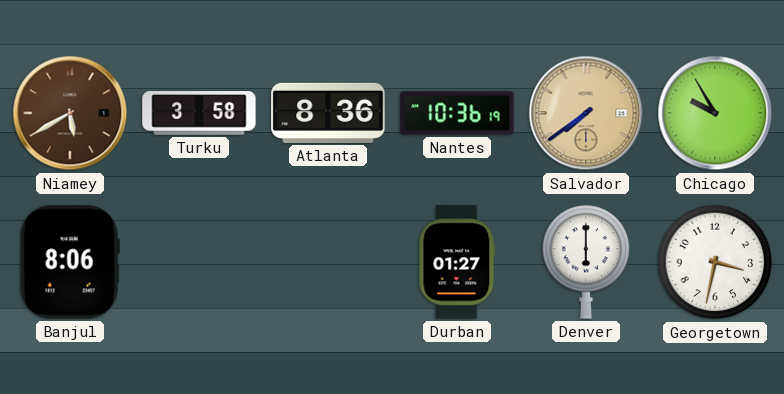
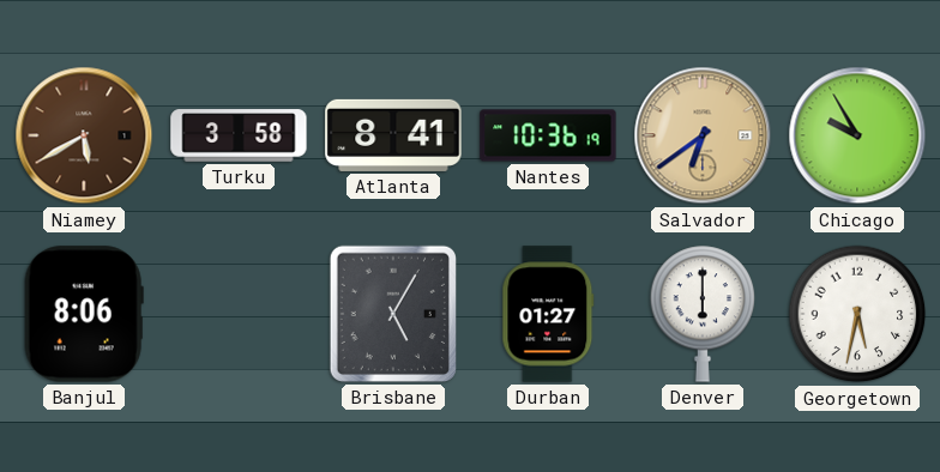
Atlanta: 8:36 -> 8:41
Salvador: 7:39 -> 6:39
Brisbane: none -> 5:05
Georgetown: 3:32 -> 5:32
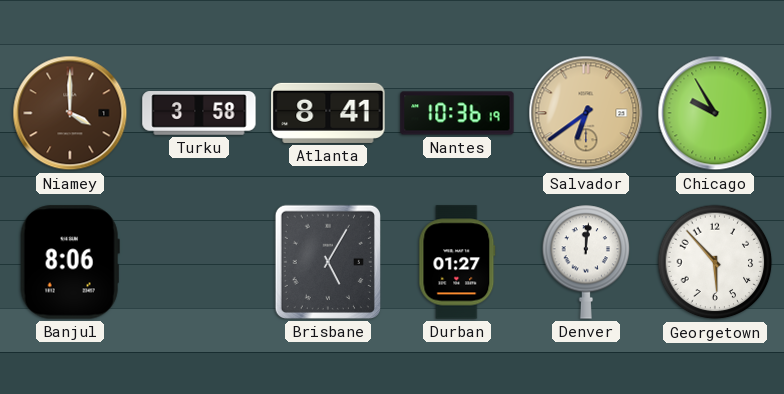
Niamey: 5:40 -> 4:00
Denver: 6:00 -> 12:01
Georgetown: 5:32 -> 5:53
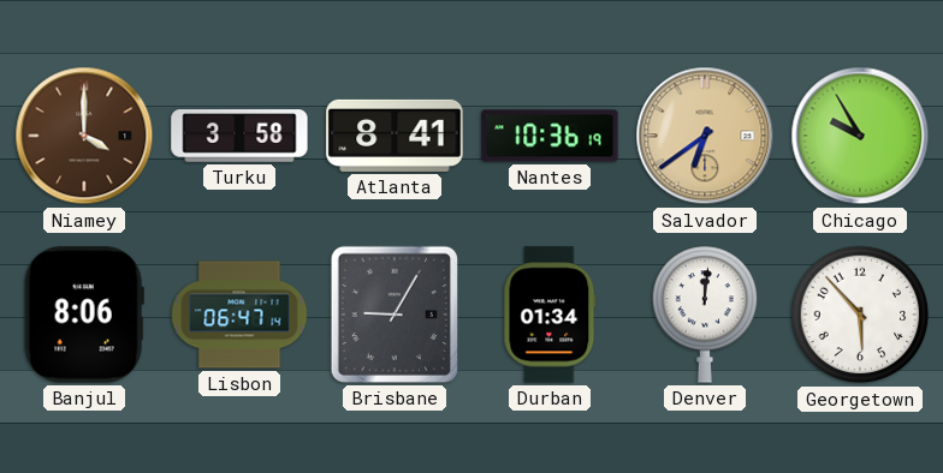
Lisbon: none -> 06:47
Brisbane: 5:05 -> 9:05
Durban: 01:27 -> 01:34
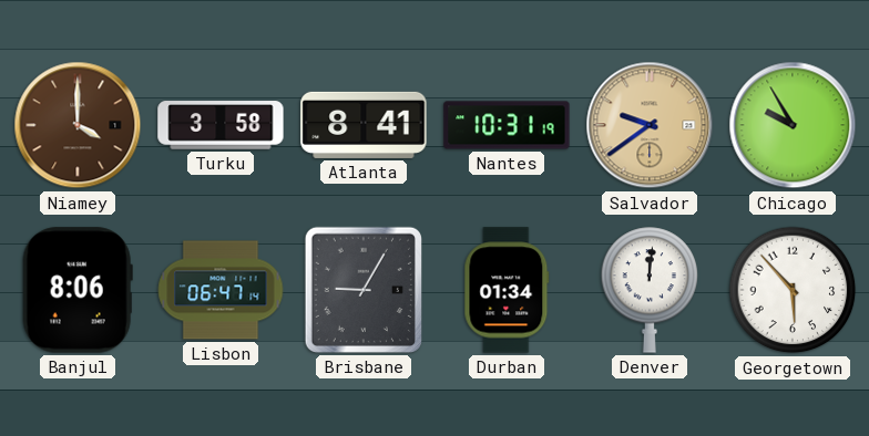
Nantes: 10:36 -> 10:31
Salvador: 6:39 -> 9:39
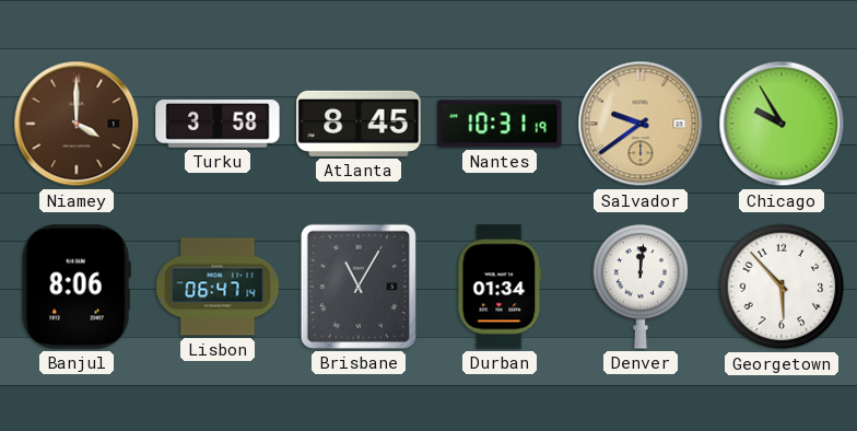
Atlanta: 8:41 -> 8:45
Brisbane: 9:05 -> 11:05
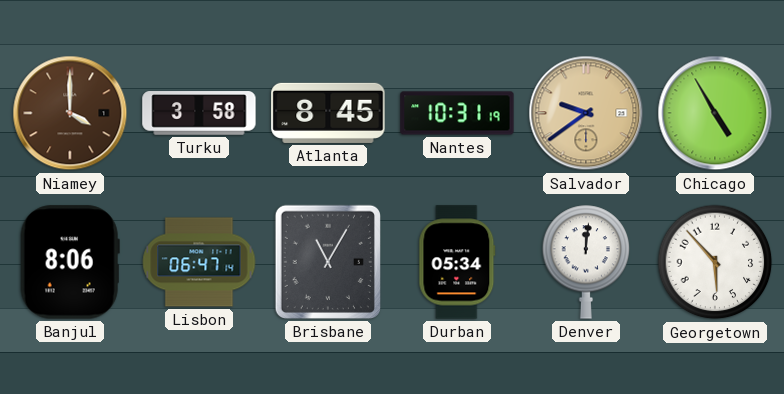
Chicago: 9:55 -> 4:55
Durban: 01:34 -> 05:34
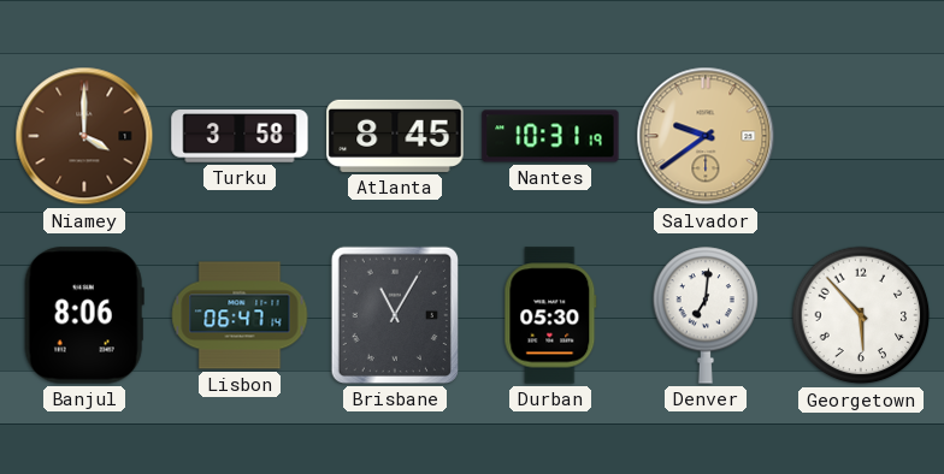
Chicago: 4:55 -> none
Durban: 05:34 -> 05:30
Denver: 12:01 -> 7:01
